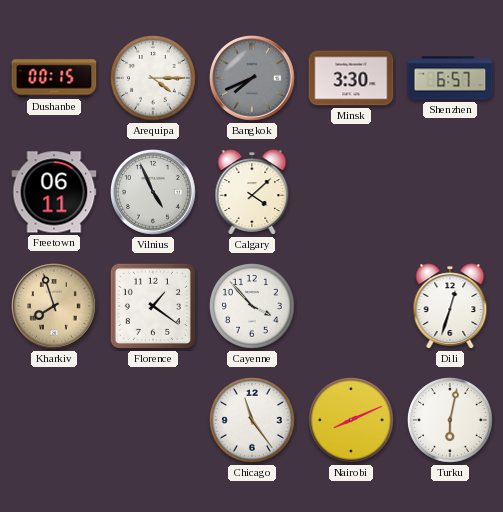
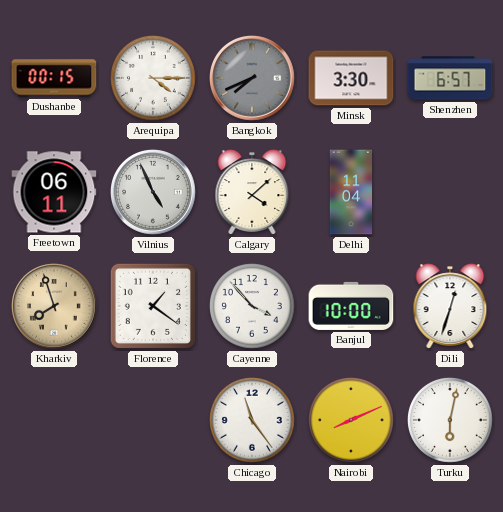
Delhi: none -> 11:04
Banjul: none -> 10:00
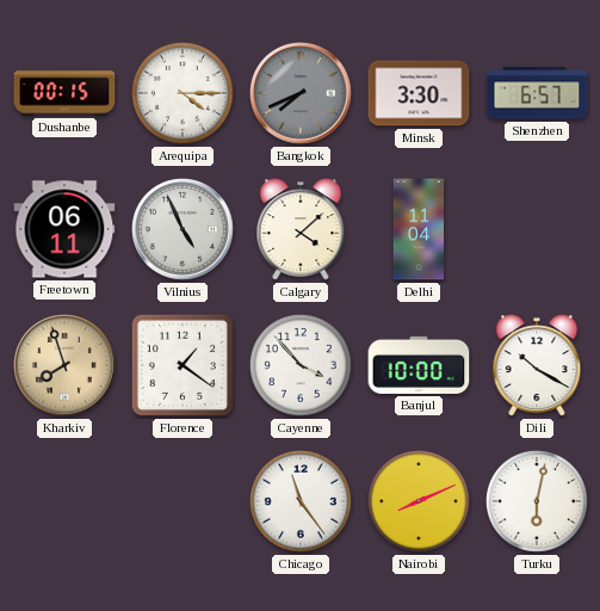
Dili: 12:33 -> 10:20
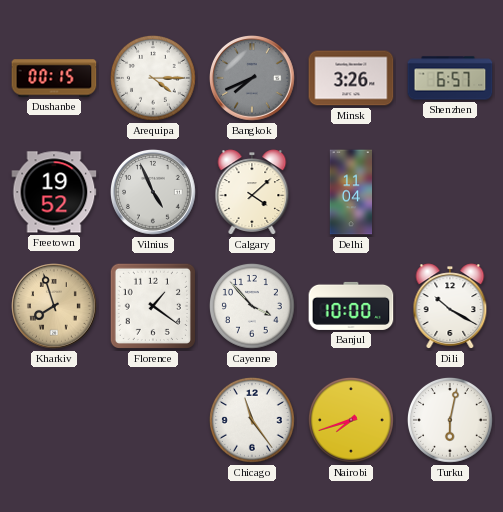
Minsk: 3:30 -> 3:26
Freetown: 06:11 -> 19:52
Nairobi: 8:11 -> 7:42
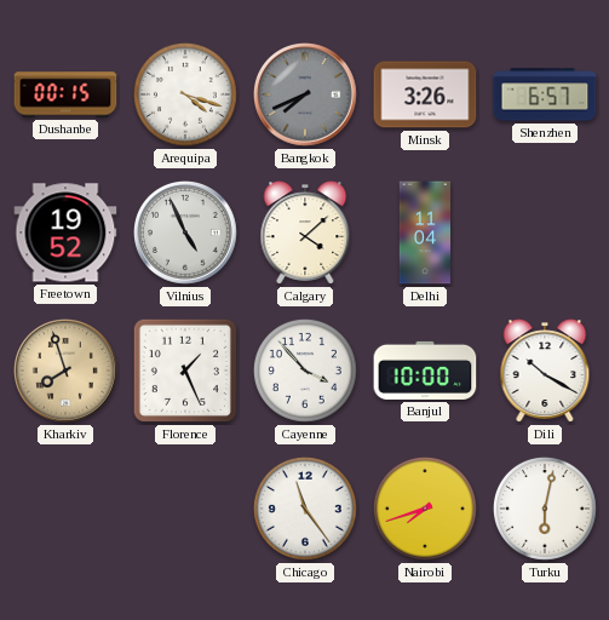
Arequipa: 4:15 -> 4:18
Florence: 1:21 -> 1:26
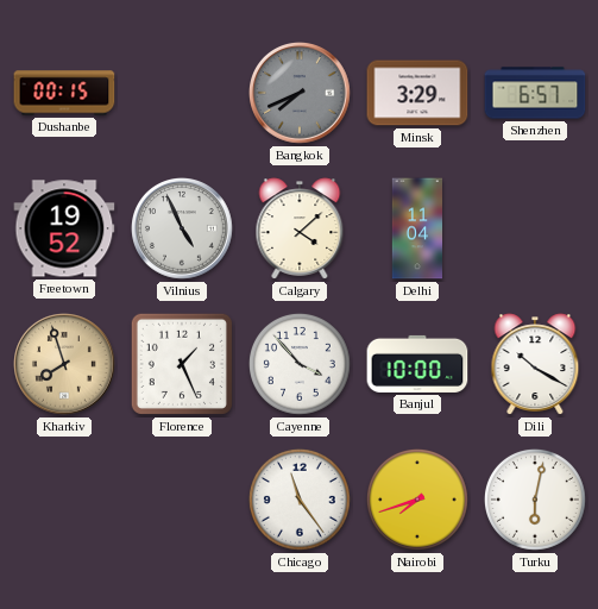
Arequipa: 4:18 -> none
Minsk: 3:26 -> 3:29
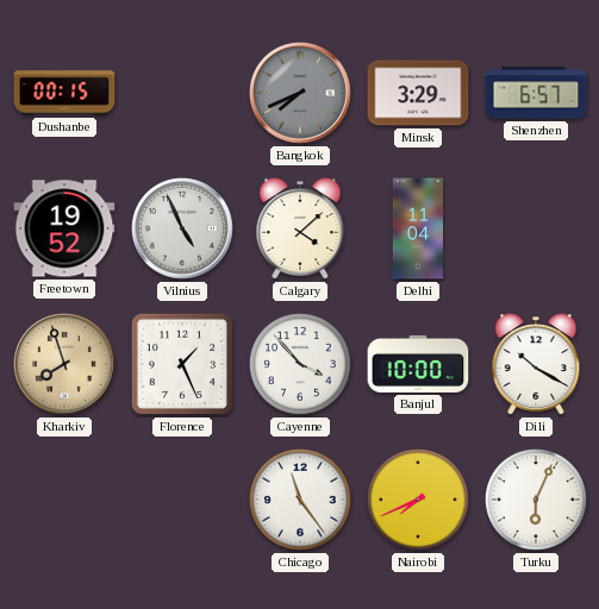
Nairobi: 7:42 -> 7:41
Turku: 6:02 -> 6:04
